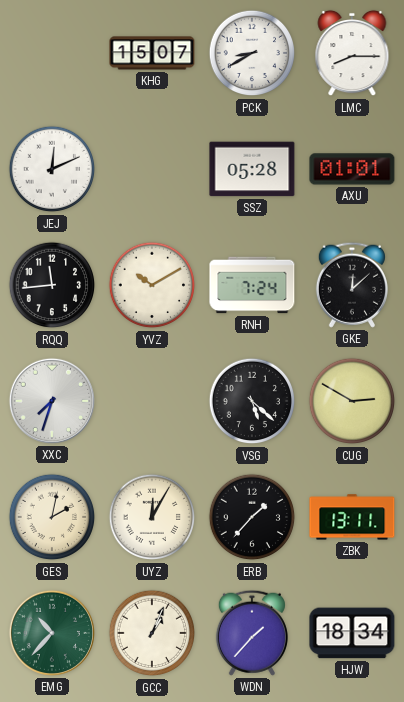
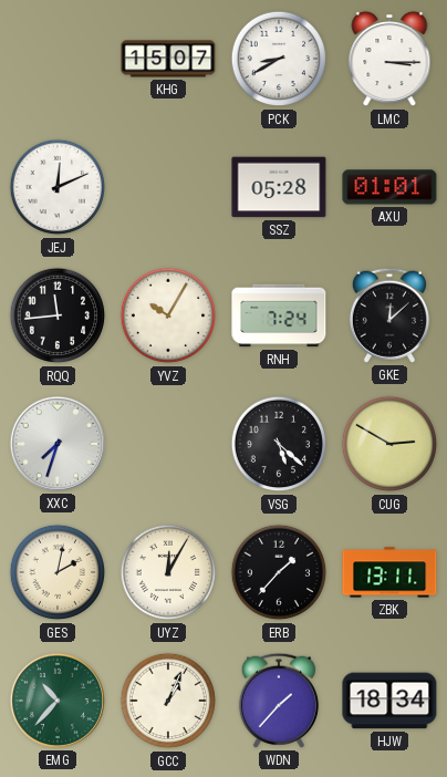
LMC: 8:15 -> 3:15
YVZ: 10:10 -> 10:05
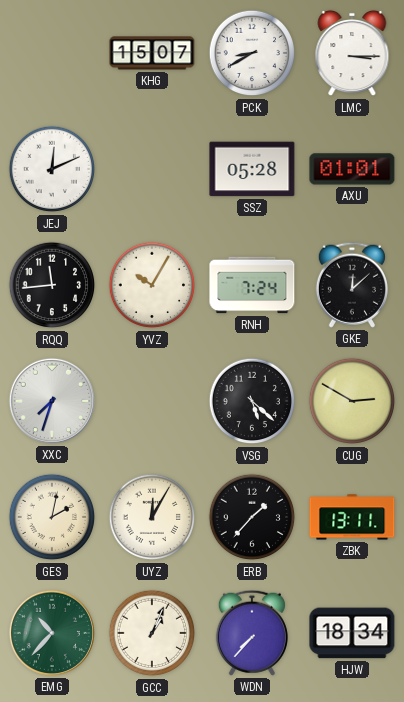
WDN: 1:37 -> 7:37
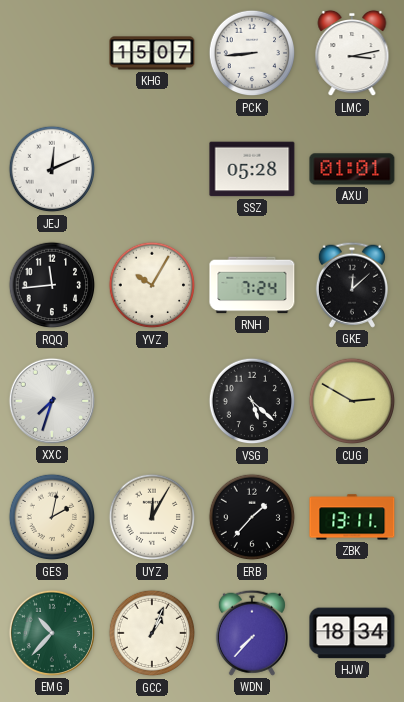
PCK: 8:40 -> 8:44
LMC: 3:15 -> 3:13
